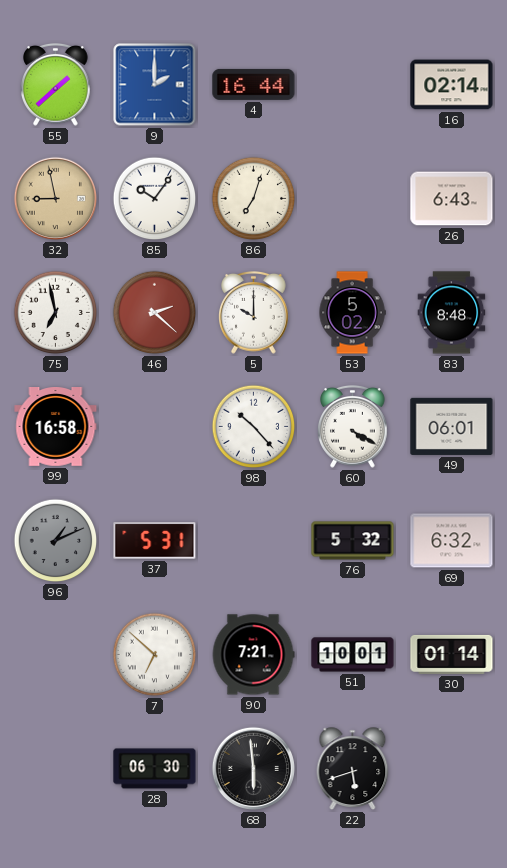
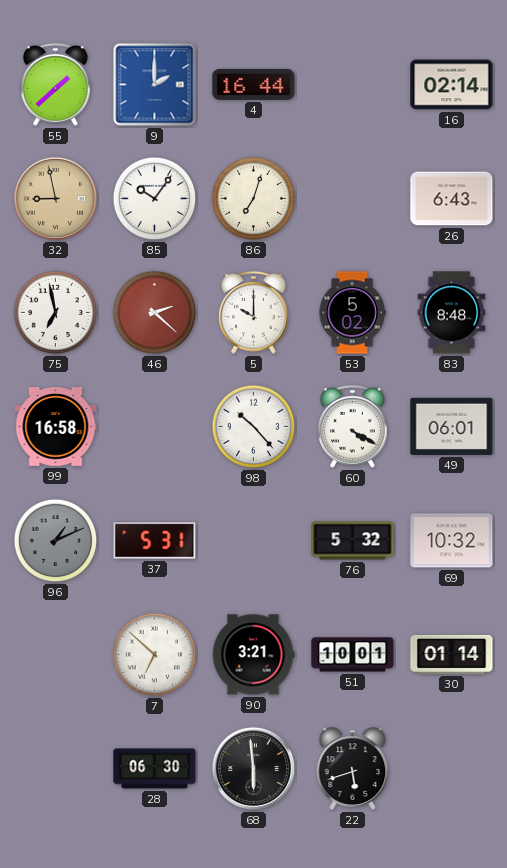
69: 6:32 -> 10:32
90: 7:21 -> 3:21
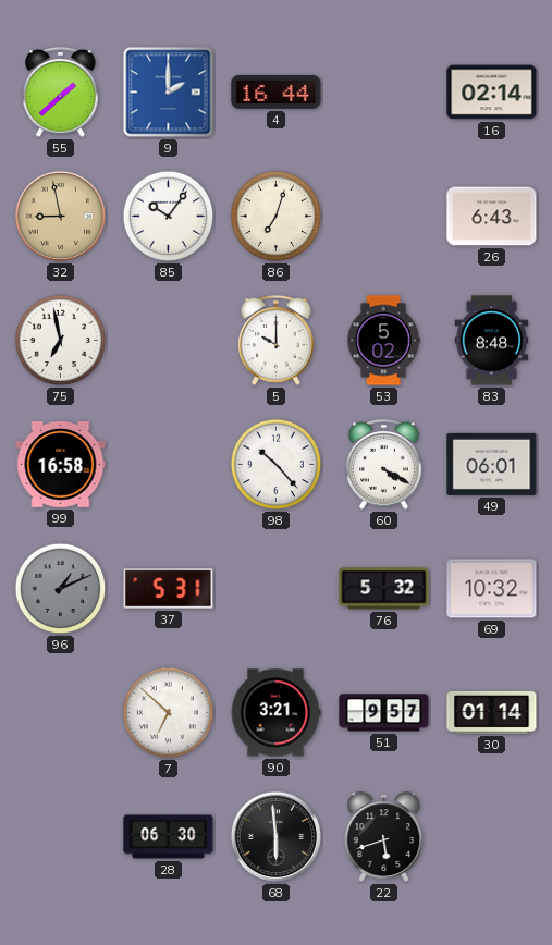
46: 2:22 -> none
51: 10:01 -> 9:57
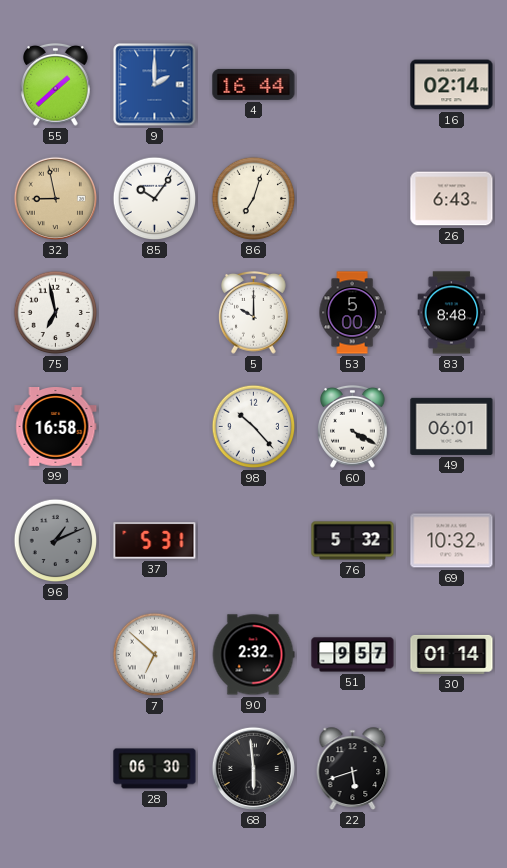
53: 5:02 -> 5:00
90: 3:21 -> 2:32
